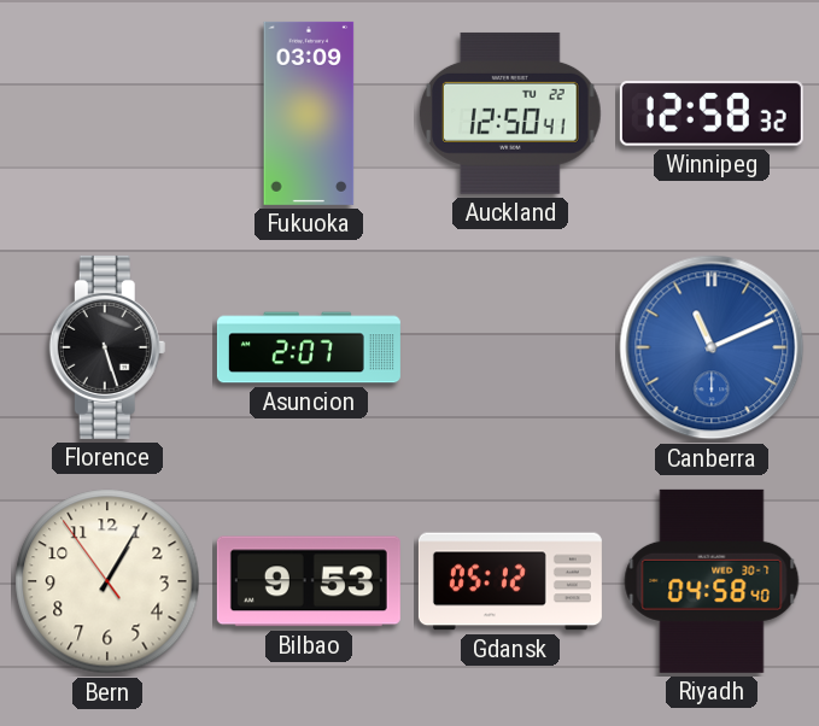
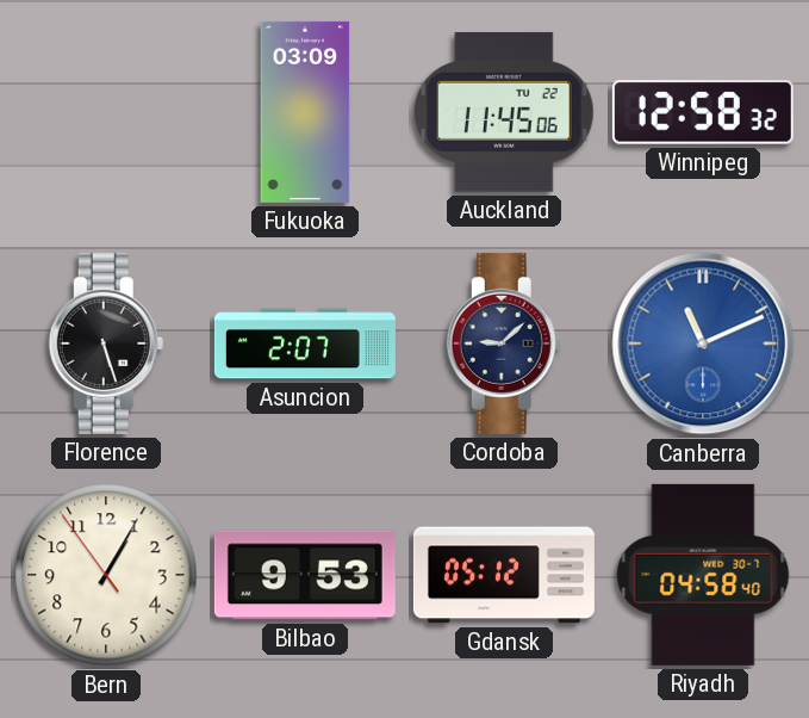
Auckland: 12:50 -> 11:45
Cordoba: none -> 9:08
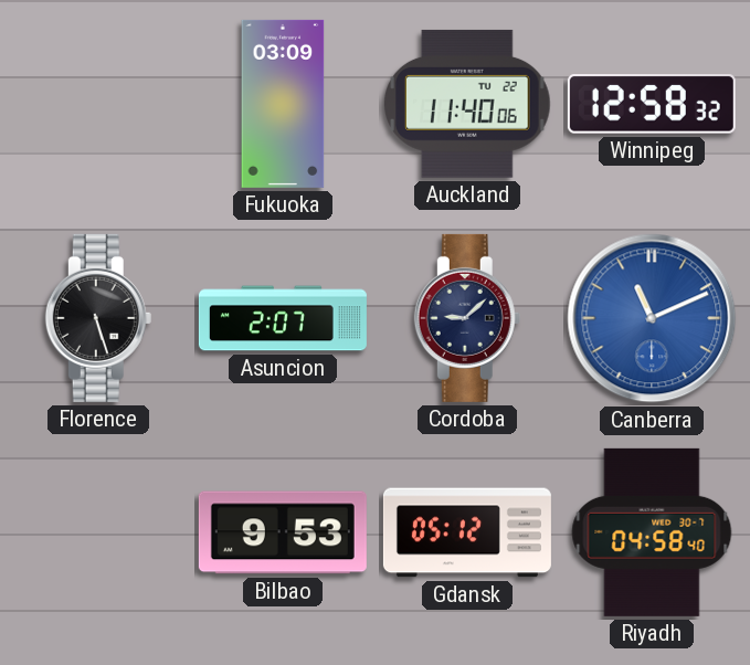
Auckland: 11:45 -> 11:40
Bern: 1:04 -> none
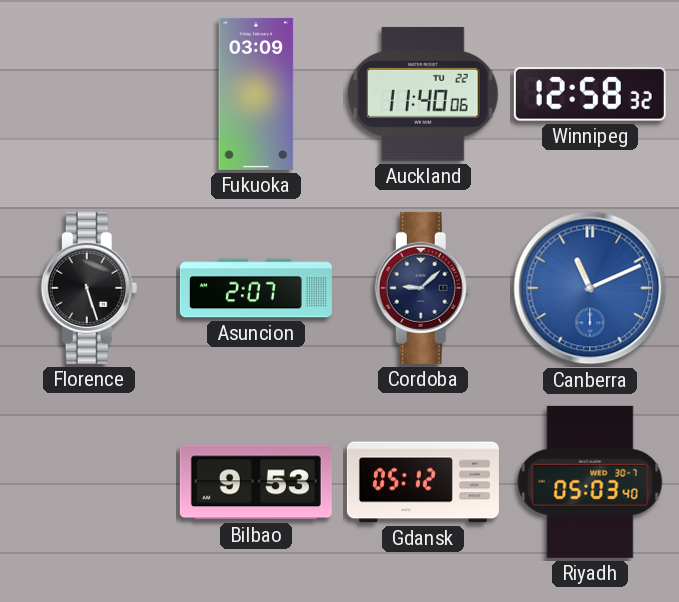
Riyadh: 04:58 -> 05:03
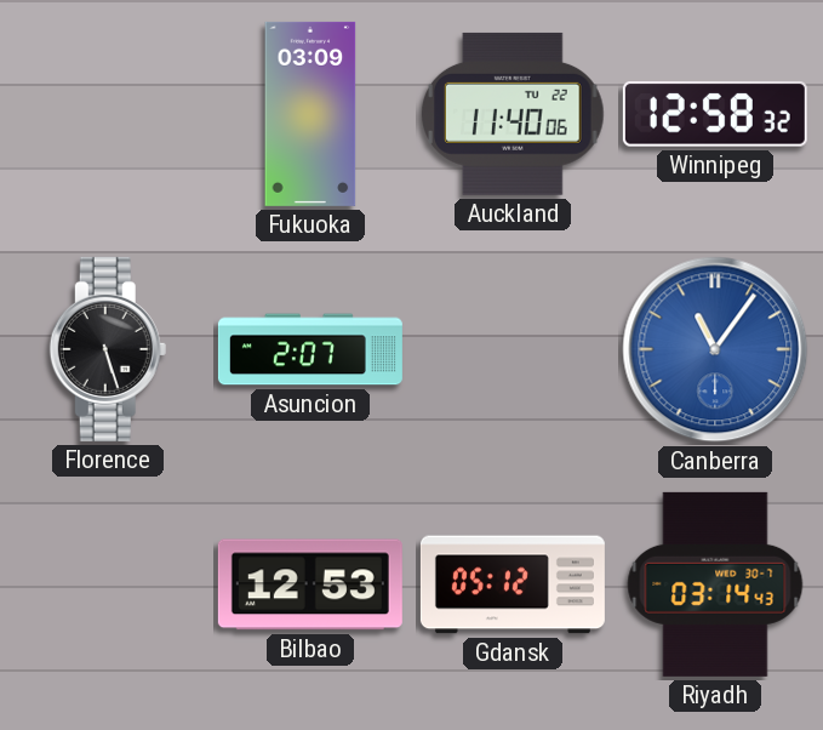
Cordoba: 9:08 -> none
Canberra: 11:11 -> 11:06
Bilbao: 9:53 -> 12:53
Riyadh: 05:03 -> 03:14
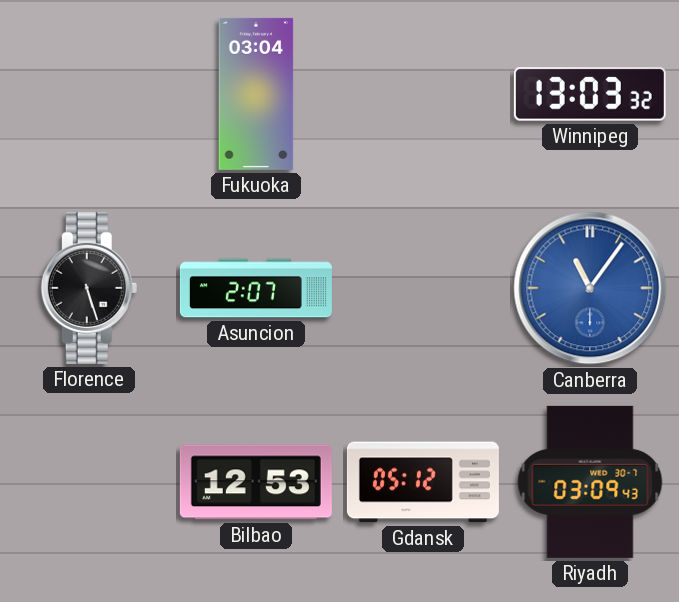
Fukuoka: 03:09 -> 03:04
Auckland: 11:40 -> none
Winnipeg: 12:58 -> 13:03
Riyadh: 03:14 -> 03:09
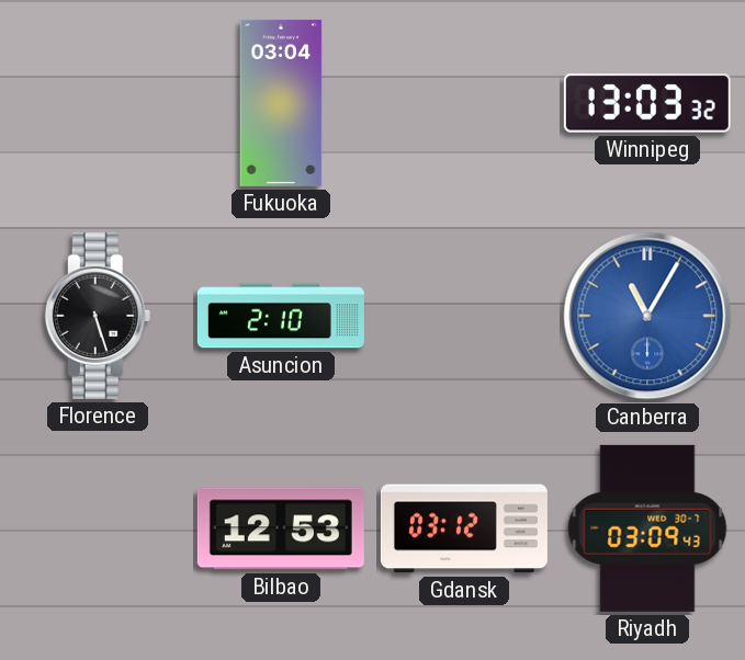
Asuncion: 2:07 -> 2:10
Canberra: 11:06 -> 11:05
Gdansk: 05:12 -> 03:12
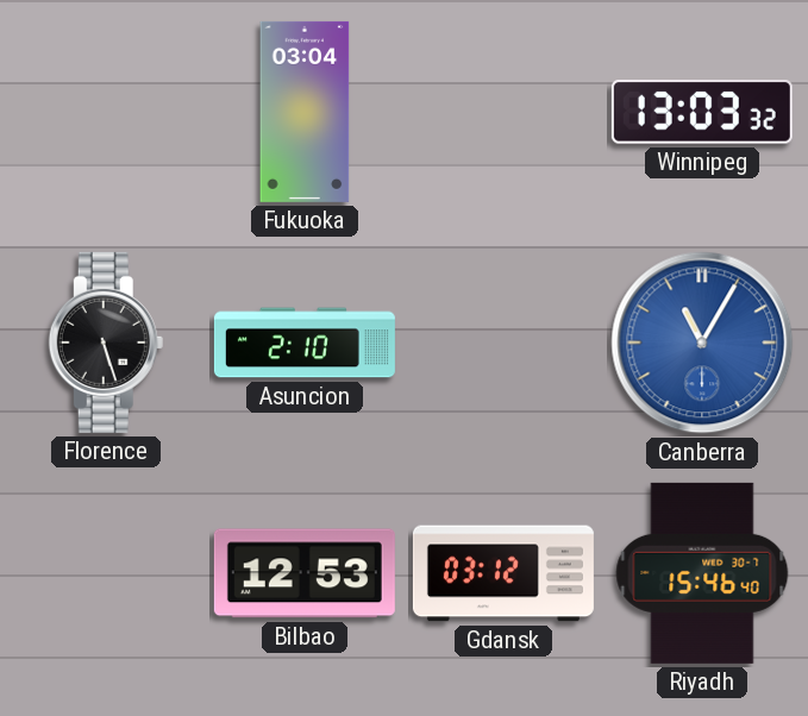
Riyadh: 03:09 -> 15:46
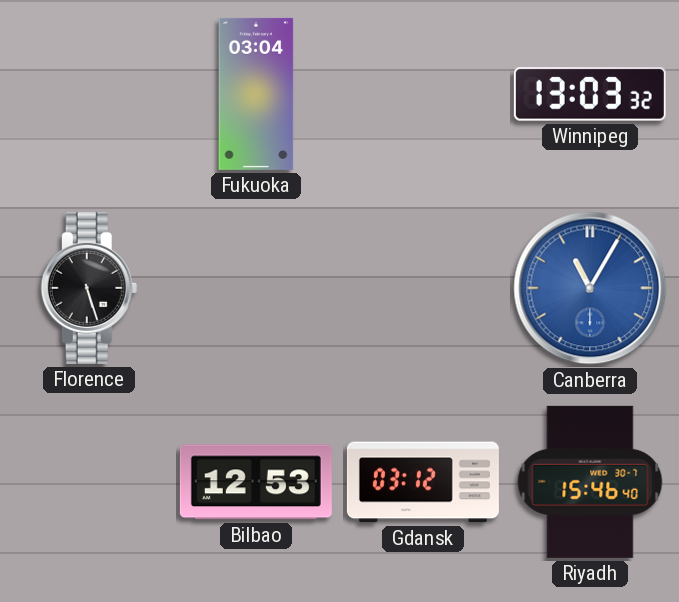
Asuncion: 2:10 -> none
